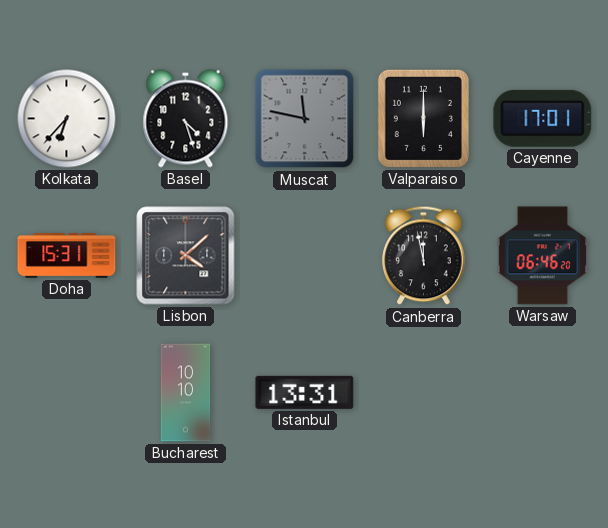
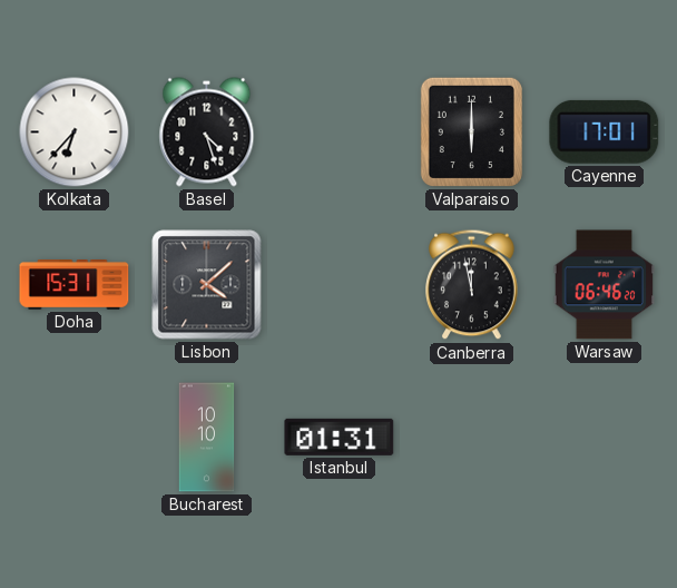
Muscat: 11:47 -> none
Istanbul: 13:31 -> 01:31
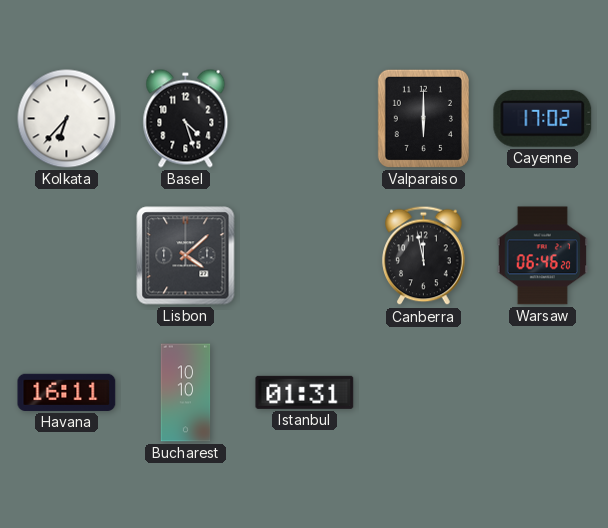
Cayenne: 17:01 -> 17:02
Doha: 15:31 -> none
Havana: none -> 16:11
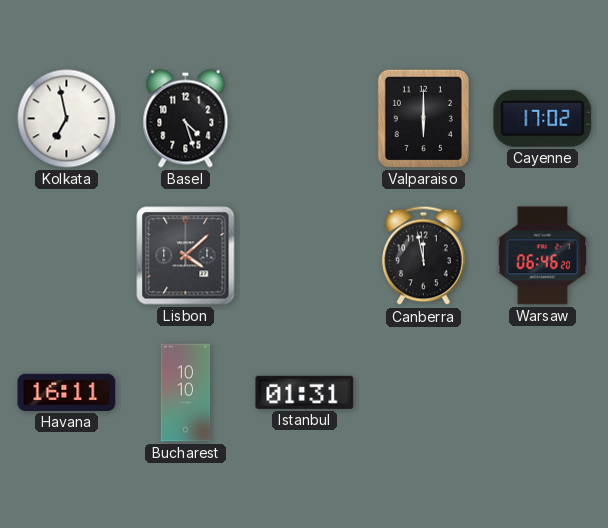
Kolkata: 6:37 -> 6:58
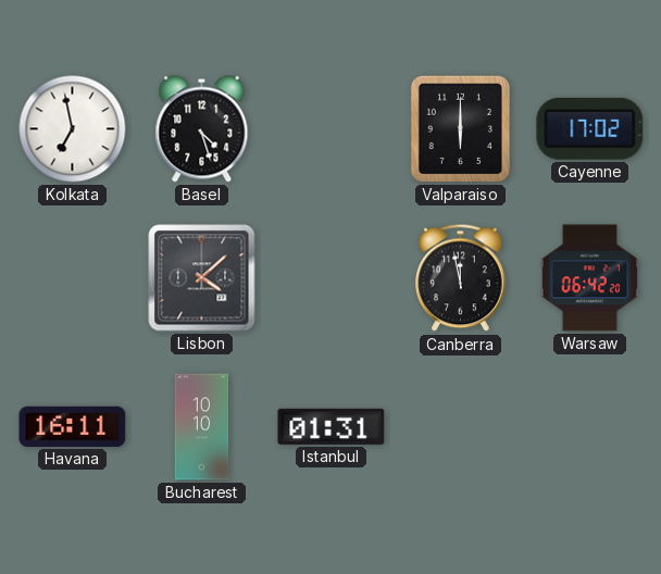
Warsaw: 06:46 -> 06:42
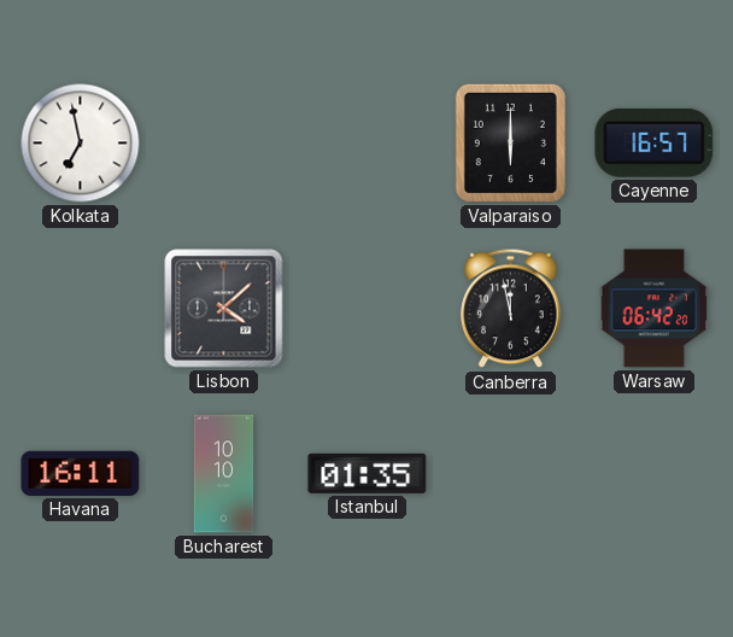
Basel: 4:27 -> none
Cayenne: 17:02 -> 16:57
Istanbul: 01:31 -> 01:35
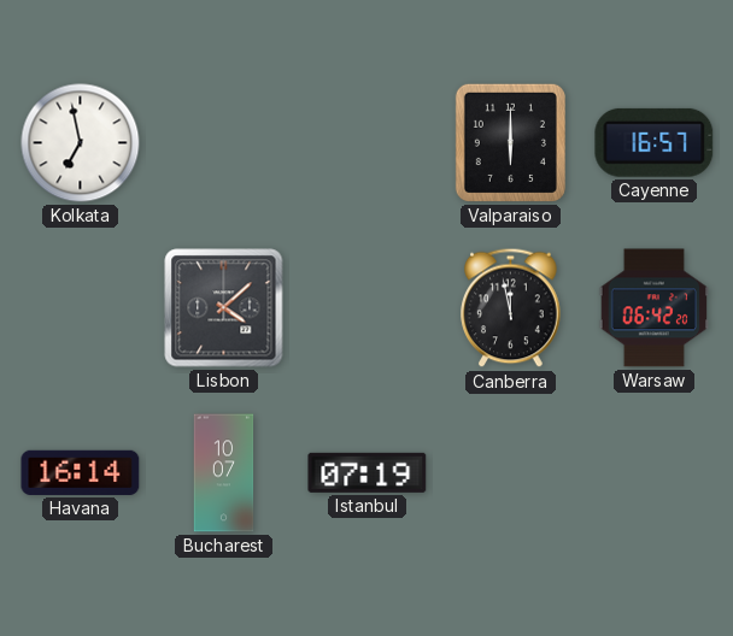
Havana: 16:11 -> 16:14
Bucharest: 10:10 -> 10:07
Istanbul: 01:35 -> 07:19
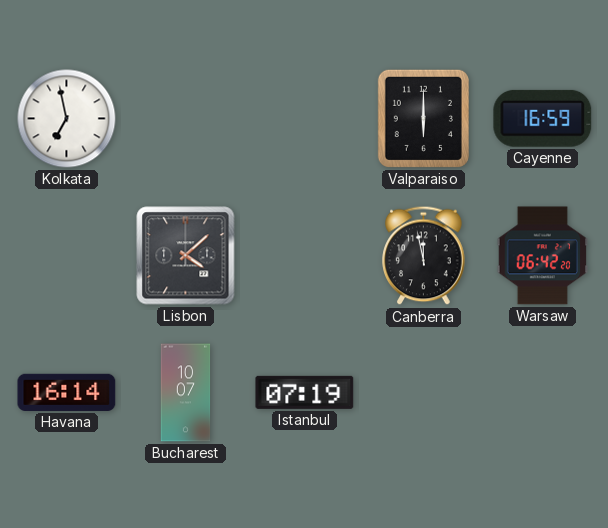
Cayenne: 16:57 -> 16:59
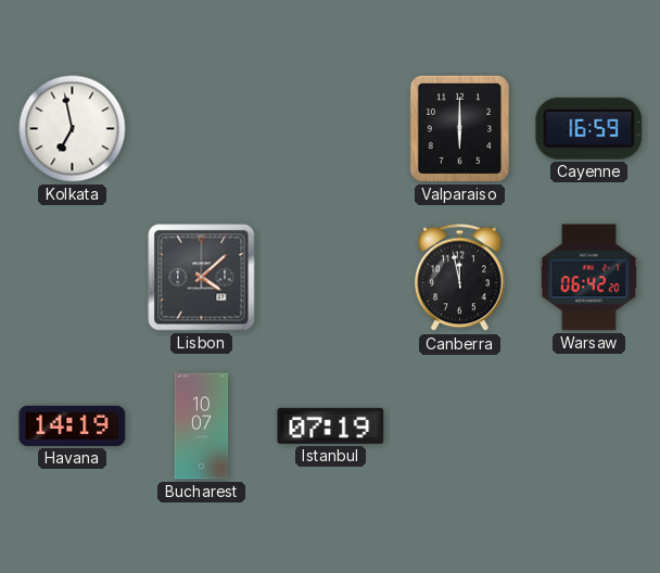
Havana: 16:14 -> 14:19
